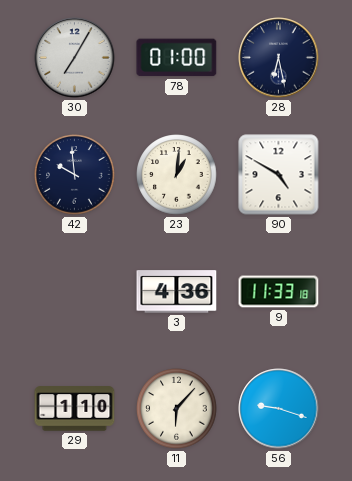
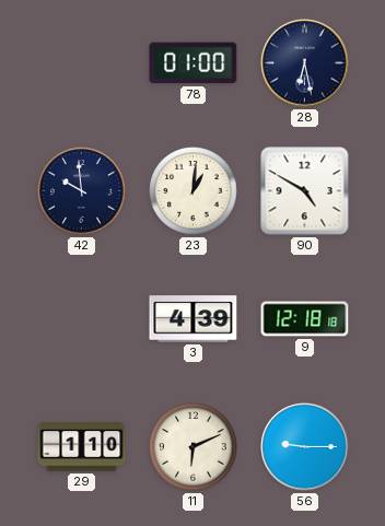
30: 7:05 -> none
3: 4:36 -> 4:39
9: 11:33 -> 12:18
11: 6:07 -> 6:11
56: 9:18 -> 9:15
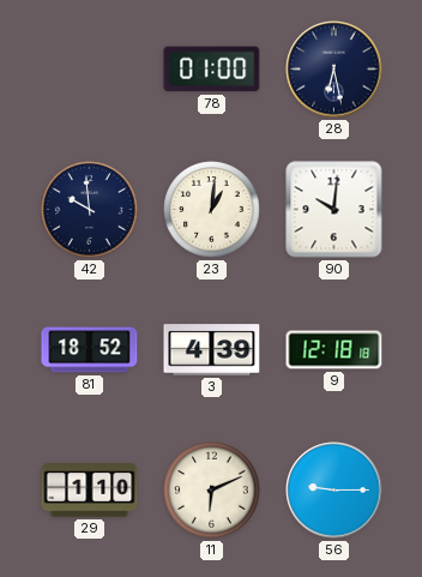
90: 4:50 -> 10:01
81: none -> 18:52
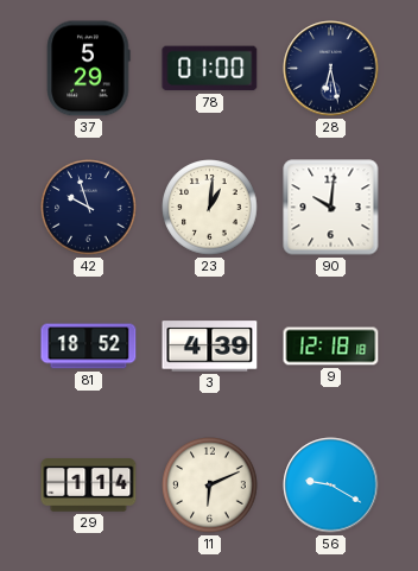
37: none -> 5:29
42: 9:59 -> 9:57
29: 1:10 -> 1:14
56: 9:15 -> 9:20
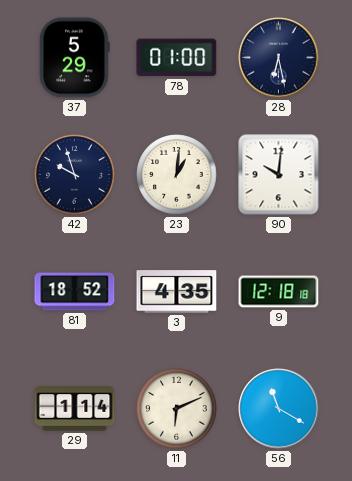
3: 4:39 -> 4:35
56: 9:20 -> 11:20
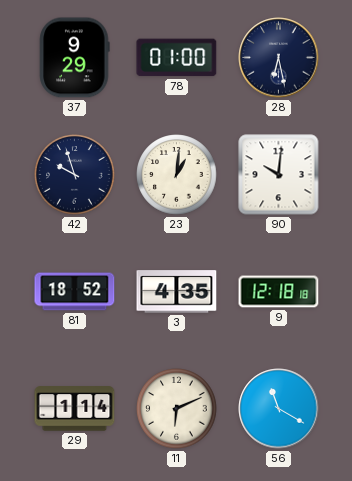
37: 5:29 -> 9:29
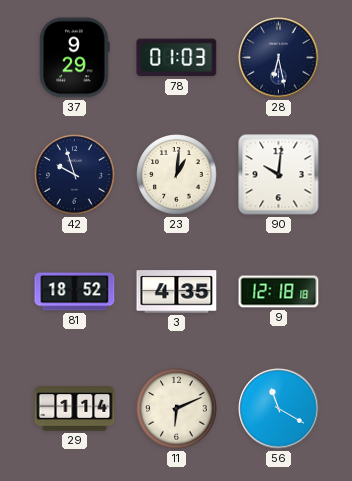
78: 01:00 -> 01:03
